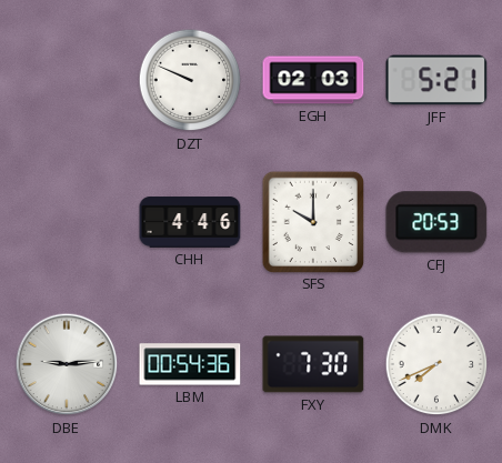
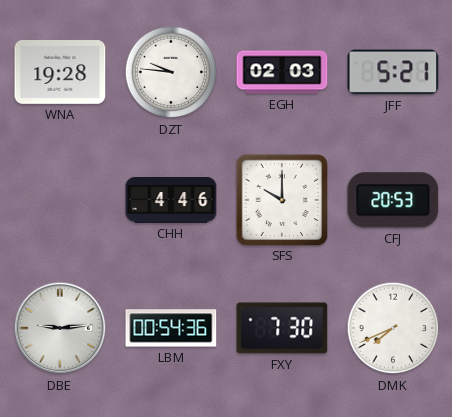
WNA: none -> 19:28
DZT: 9:49 -> 9:46
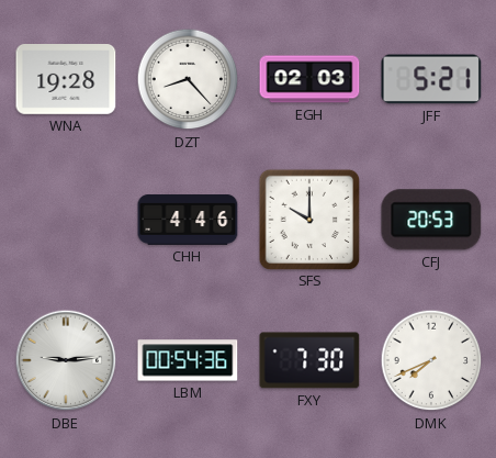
DZT: 9:46 -> 8:23
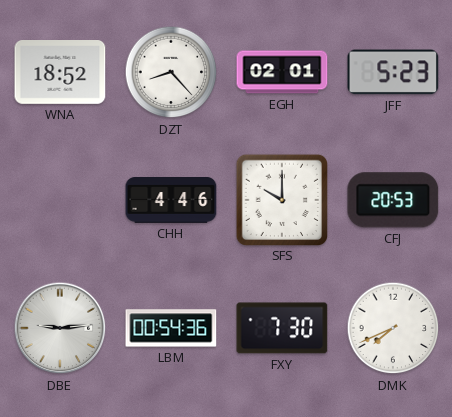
WNA: 19:28 -> 18:52
EGH: 02:03 -> 02:01
JFF: 5:21 -> 5:23
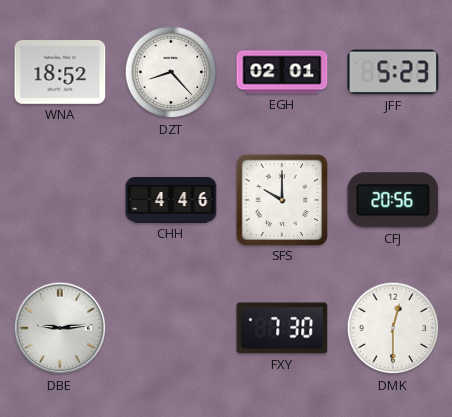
CFJ: 20:53 -> 20:56
LBM: 00:54 -> none
DMK: 7:41 -> 12:30
